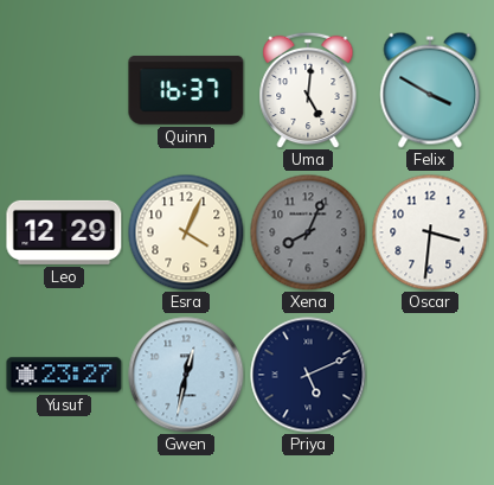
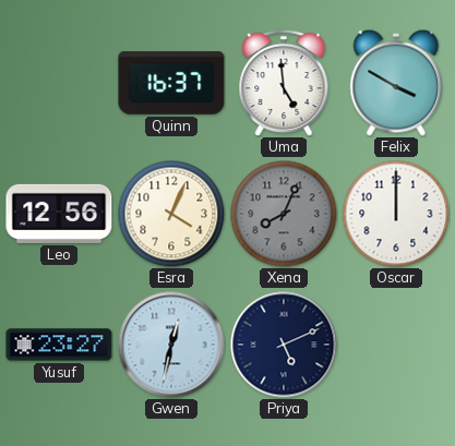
Uma: 5:01 -> 4:59
Leo: 12:29 -> 12:56
Oscar: 3:31 -> 12:00
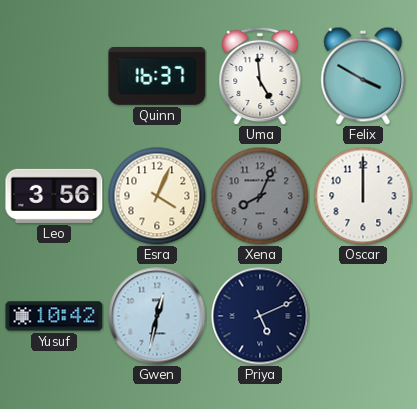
Leo: 12:56 -> 3:56
Yusuf: 23:27 -> 10:42
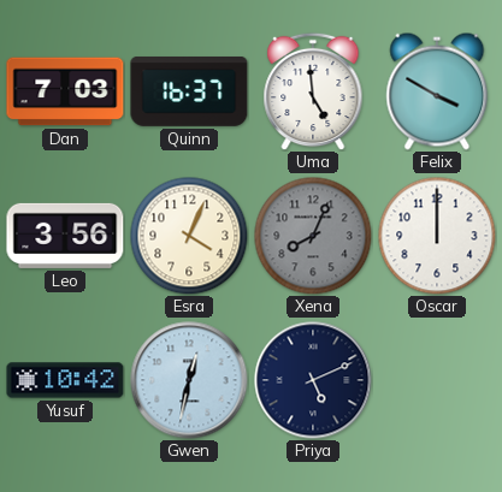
Dan: none -> 7:03
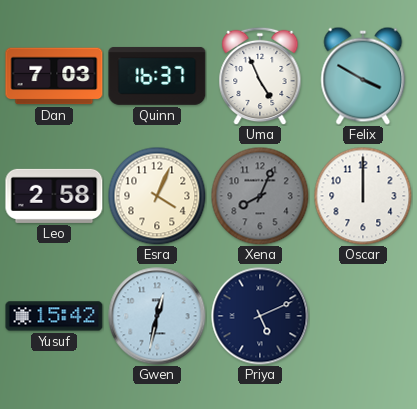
Uma: 4:59 -> 4:56
Leo: 3:56 -> 2:58
Yusuf: 10:42 -> 15:42
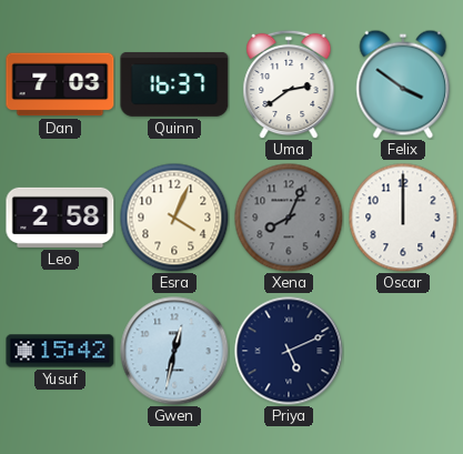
Uma: 4:56 -> 2:39
Felix: 3:50 -> 3:51
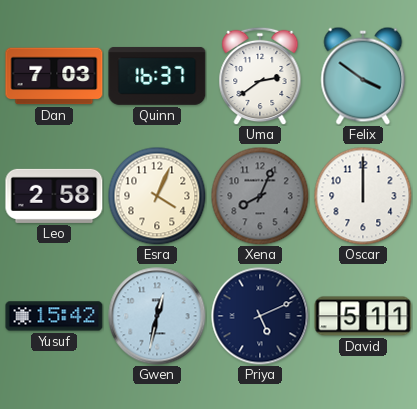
David: none -> 5:11
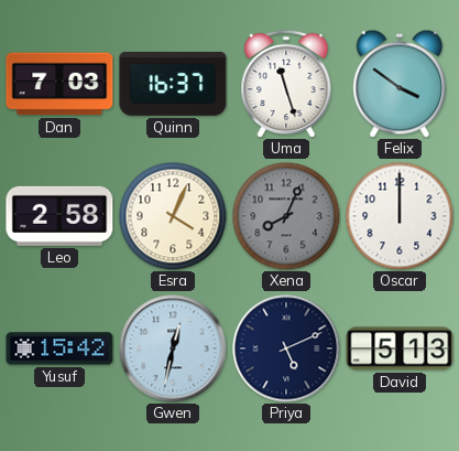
Uma: 2:39 -> 11:27
David: 5:11 -> 5:13
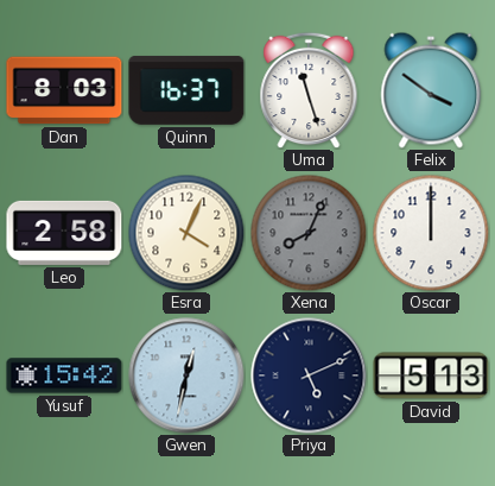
Dan: 7:03 -> 8:03
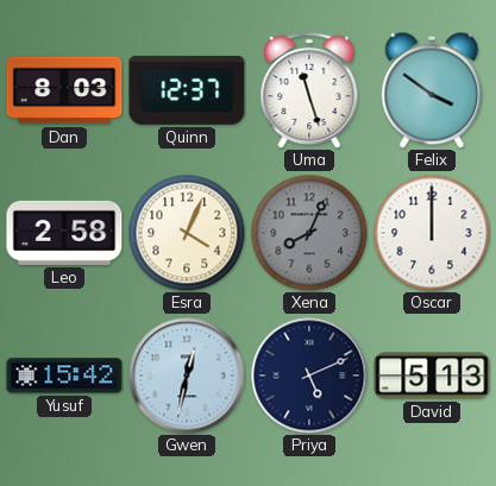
Quinn: 16:37 -> 12:37
